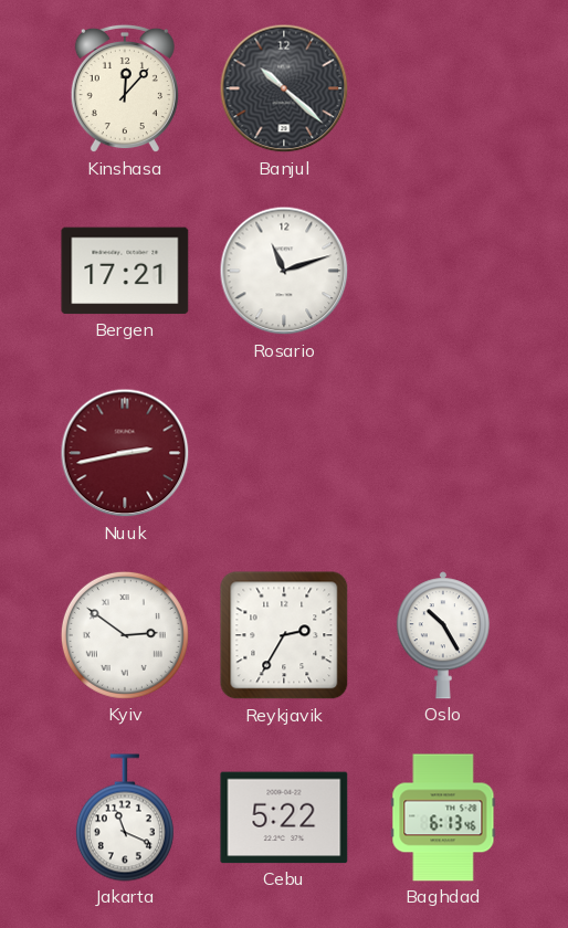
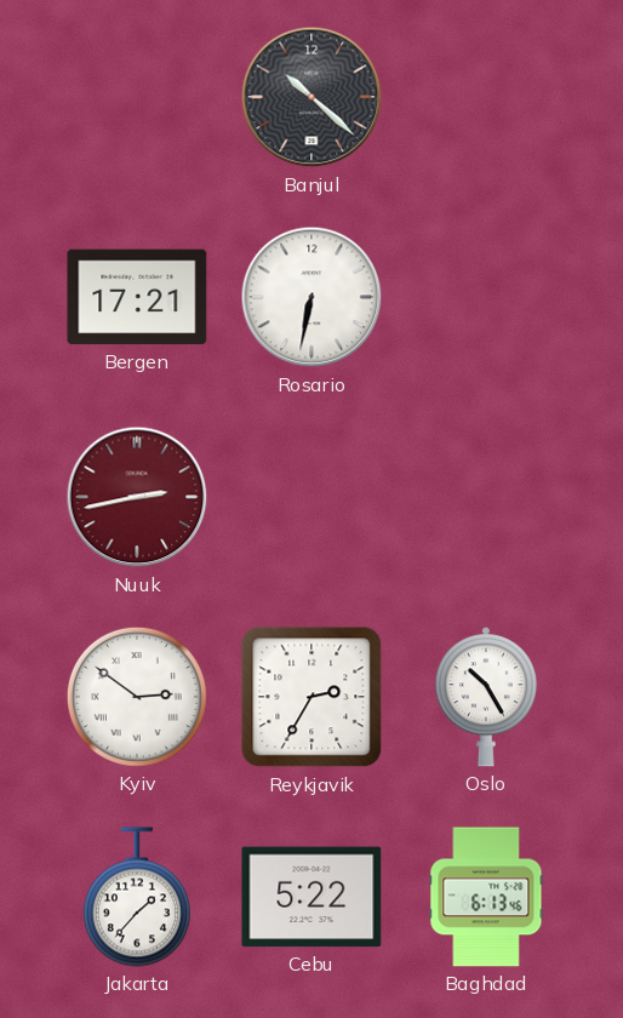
Kinshasa: 12:07 -> none
Rosario: 11:12 -> 6:32
Jakarta: 11:19 -> 1:37
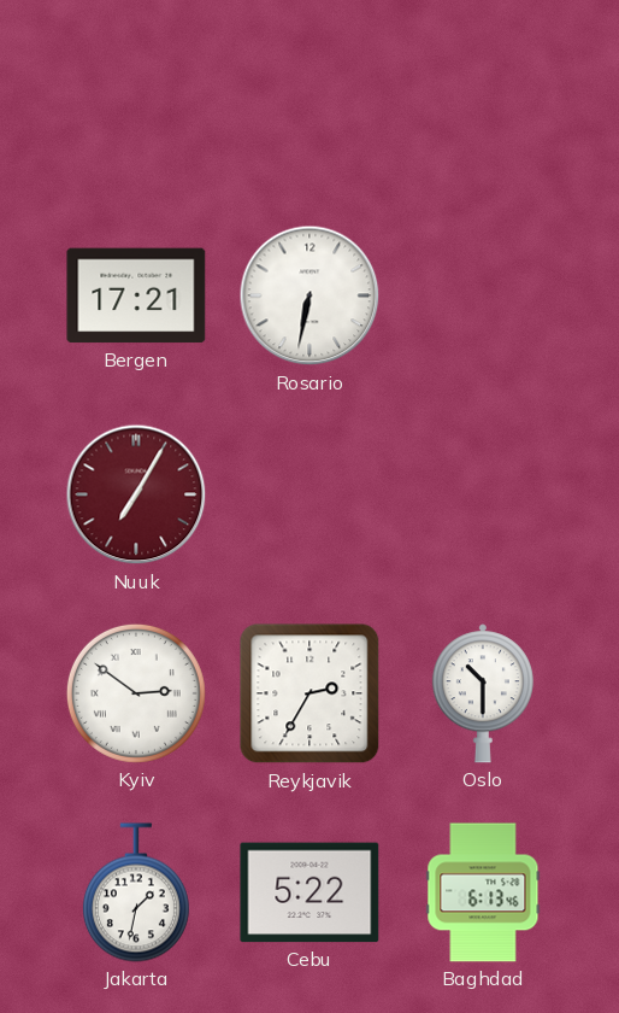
Banjul: 10:22 -> none
Nuuk: 2:43 -> 7:05
Oslo: 10:25 -> 10:30
Jakarta: 1:37 -> 1:32
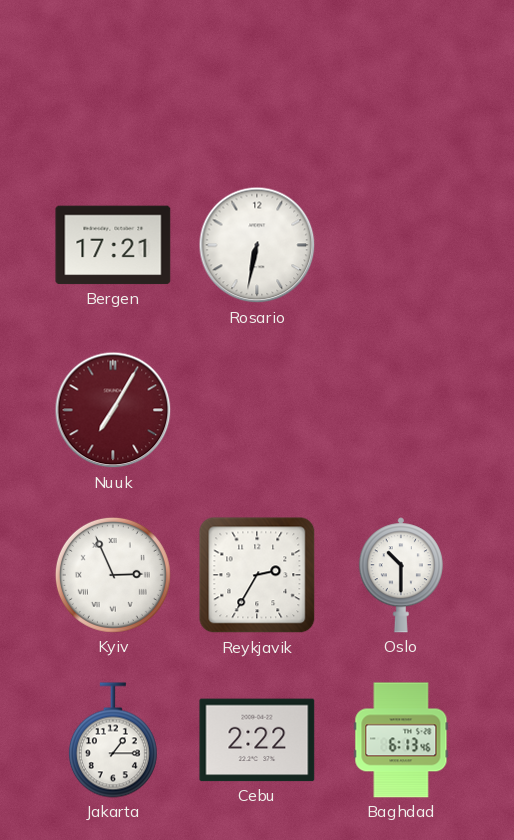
Kyiv: 2:51 -> 2:56
Jakarta: 1:32 -> 1:15
Cebu: 5:22 -> 2:22
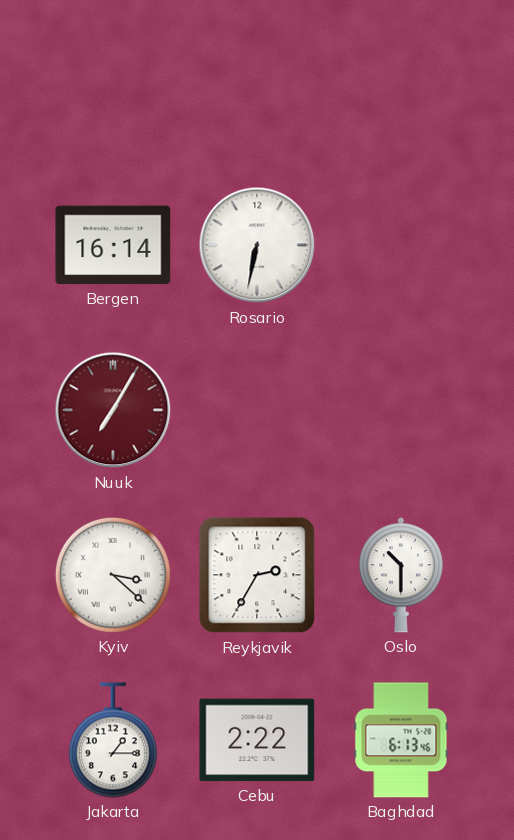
Bergen: 17:21 -> 16:14
Kyiv: 2:56 -> 3:22
